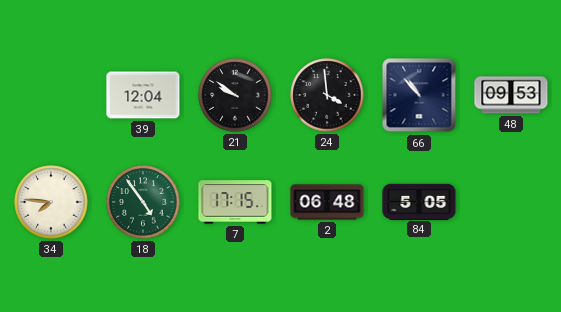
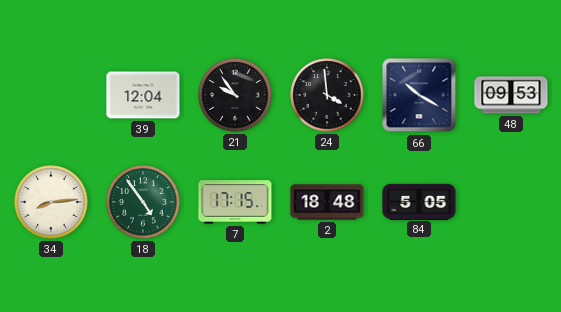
21: 9:51 -> 9:54
66: 10:53 -> 10:20
34: 7:46 -> 8:14
2: 06:48 -> 18:48
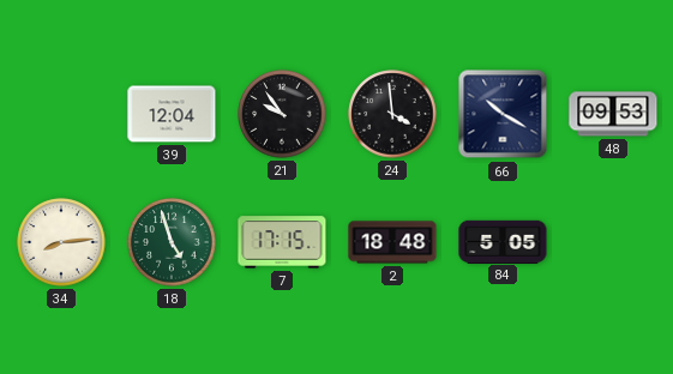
18: 4:54 -> 4:57
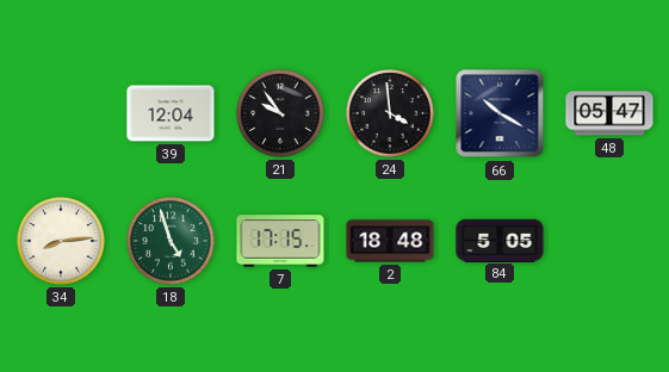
48: 09:53 -> 05:47
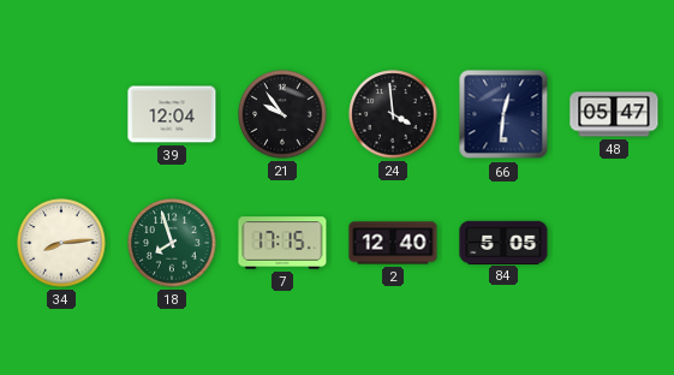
66: 10:20 -> 12:31
18: 4:57 -> 7:57
2: 18:48 -> 12:40
